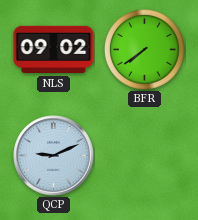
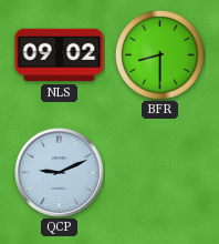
BFR: 7:39 -> 8:30
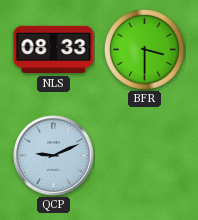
NLS: 09:02 -> 08:33
BFR: 8:30 -> 3:30
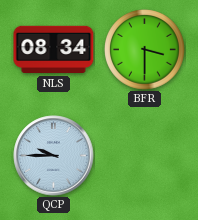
NLS: 08:33 -> 08:34
QCP: 9:11 -> 9:45
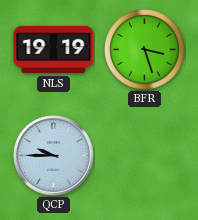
NLS: 08:34 -> 19:19
BFR: 3:30 -> 3:27
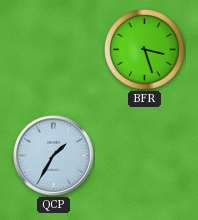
NLS: 19:19 -> none
QCP: 9:45 -> 1:35
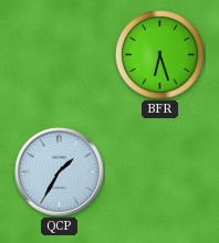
BFR: 3:27 -> 6:27
